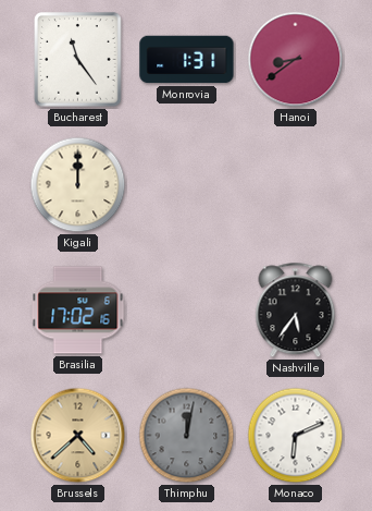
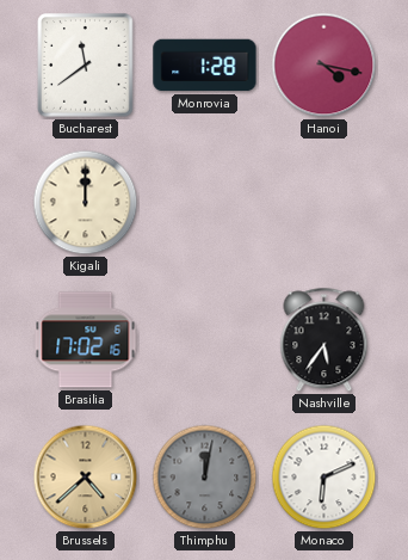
Bucharest: 11:24 -> 11:39
Monrovia: 1:31 -> 1:28
Hanoi: 8:39 -> 4:17
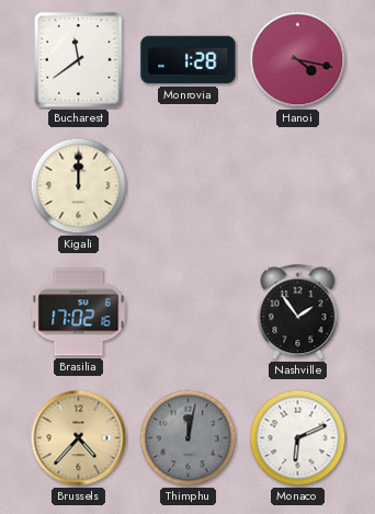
Nashville: 5:36 -> 1:54
Brussels: 4:38 -> 4:37
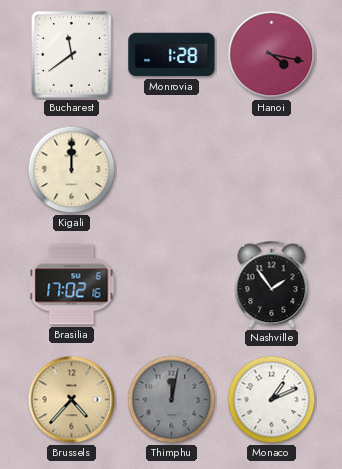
Monaco: 6:11 -> 1:11
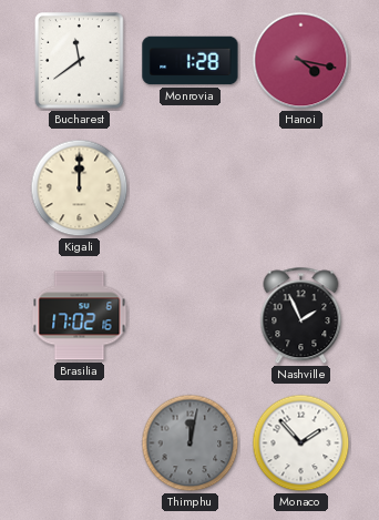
Nashville: 1:54 -> 1:56
Brussels: 4:37 -> none
Monaco: 1:11 -> 1:53
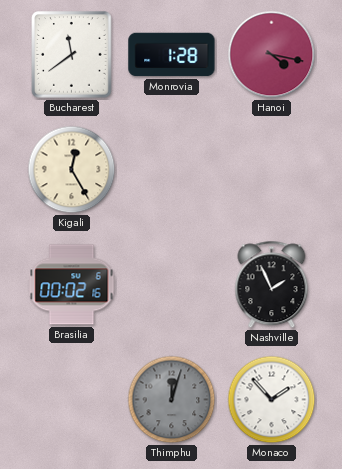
Kigali: 12:00 -> 12:25
Brasilia: 17:02 -> 00:02
Thimphu: 12:02 -> 12:03
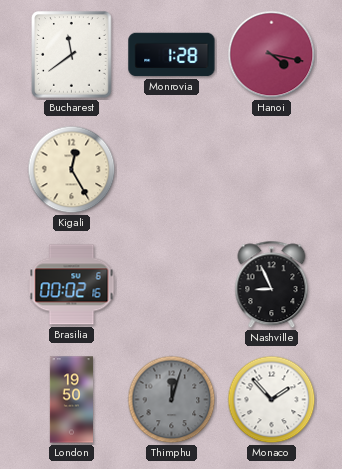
Nashville: 1:56 -> 8:56
London: none -> 19:50
